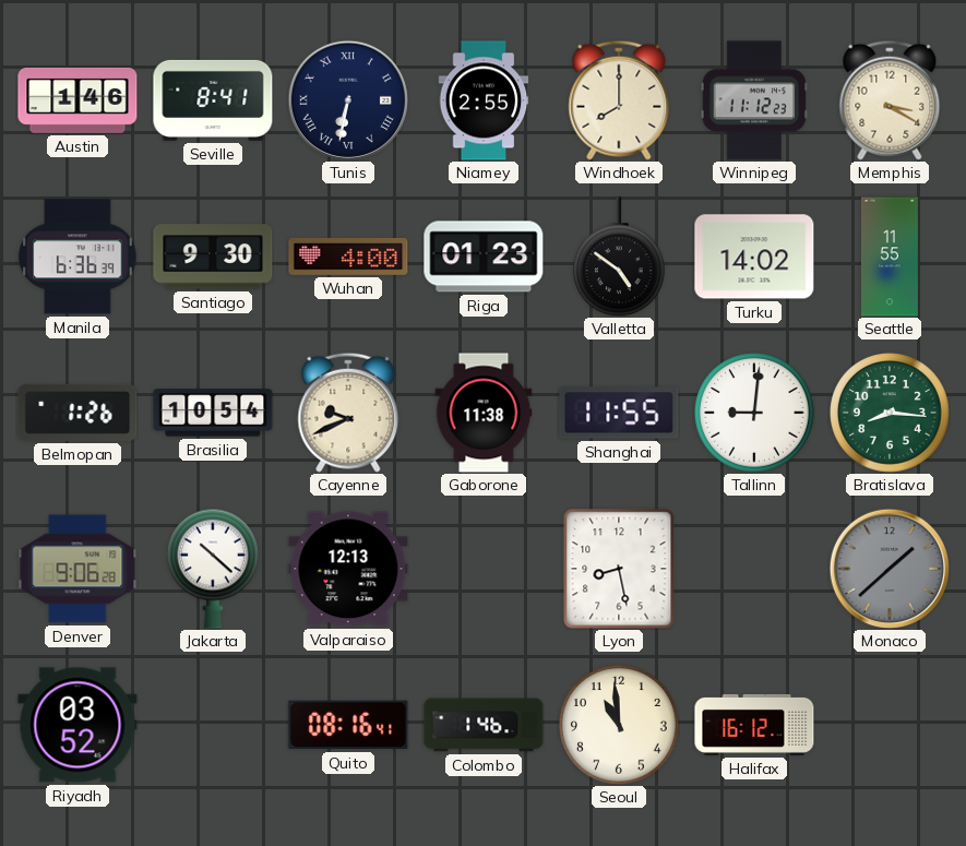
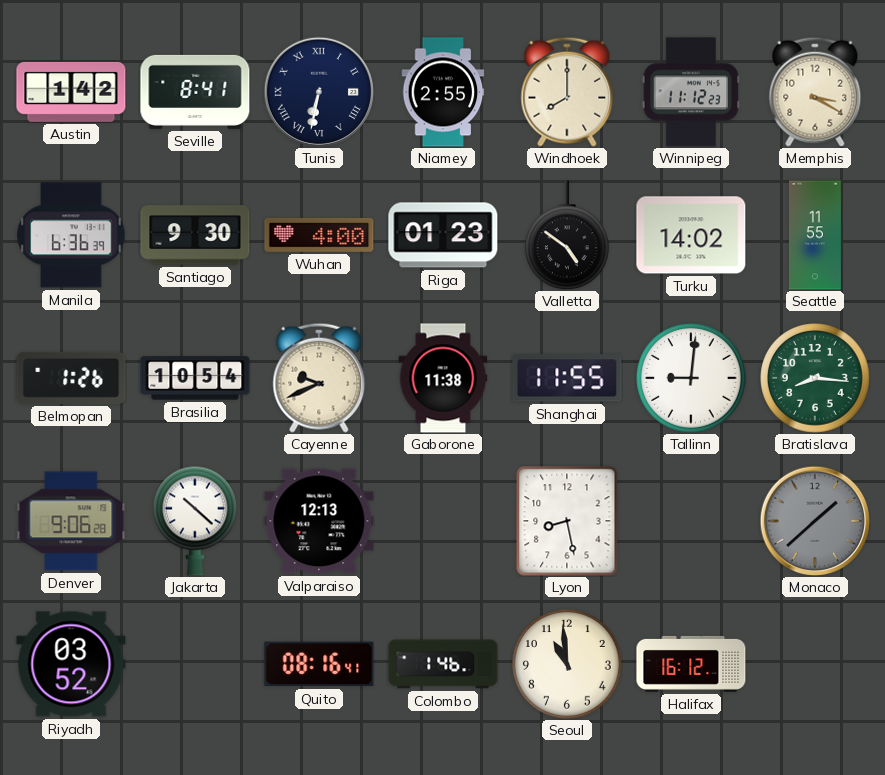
Austin: 1:46 -> 1:42
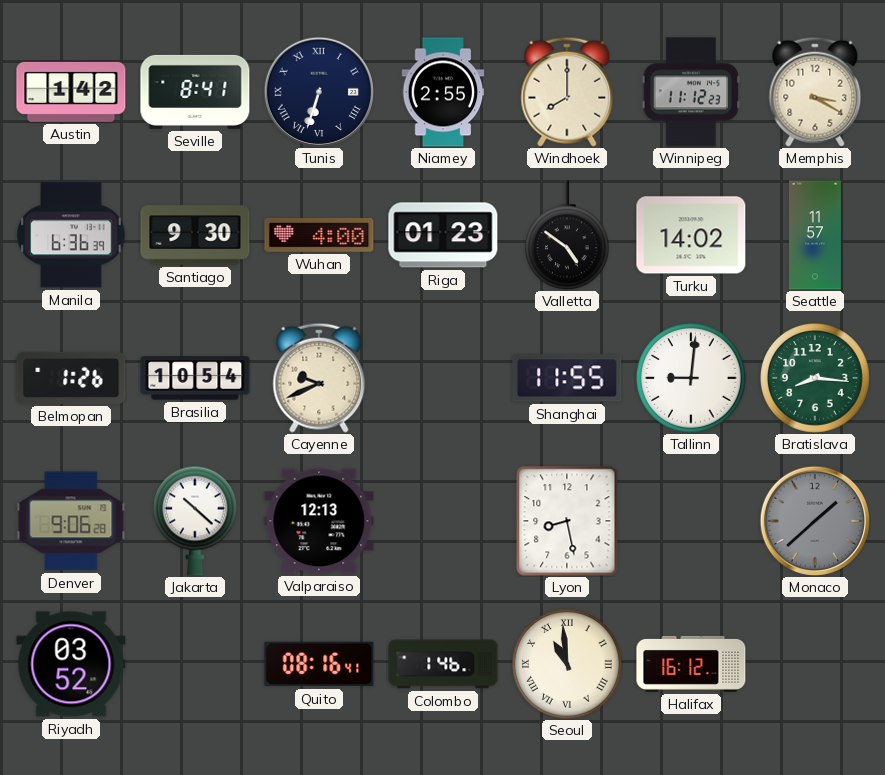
Tunis: 6:32 -> 6:33
Seattle: 11:55 -> 11:57
Gaborone: 11:38 -> none
Seoul numerals: Arabic -> Roman
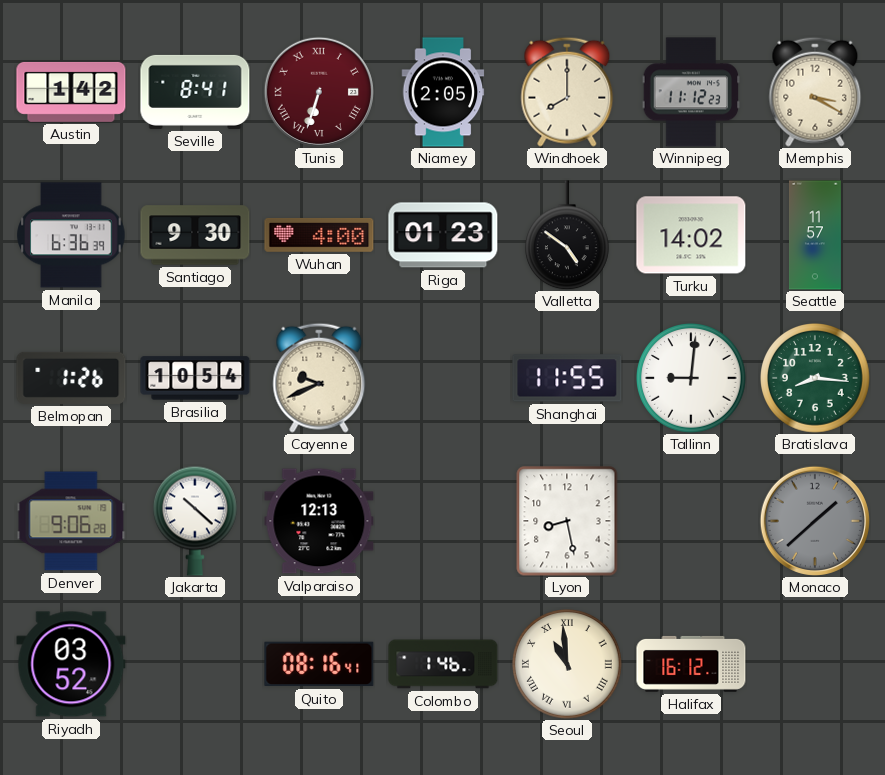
Tunis dial: navy -> burgundy
Niamey: 2:55 -> 2:05
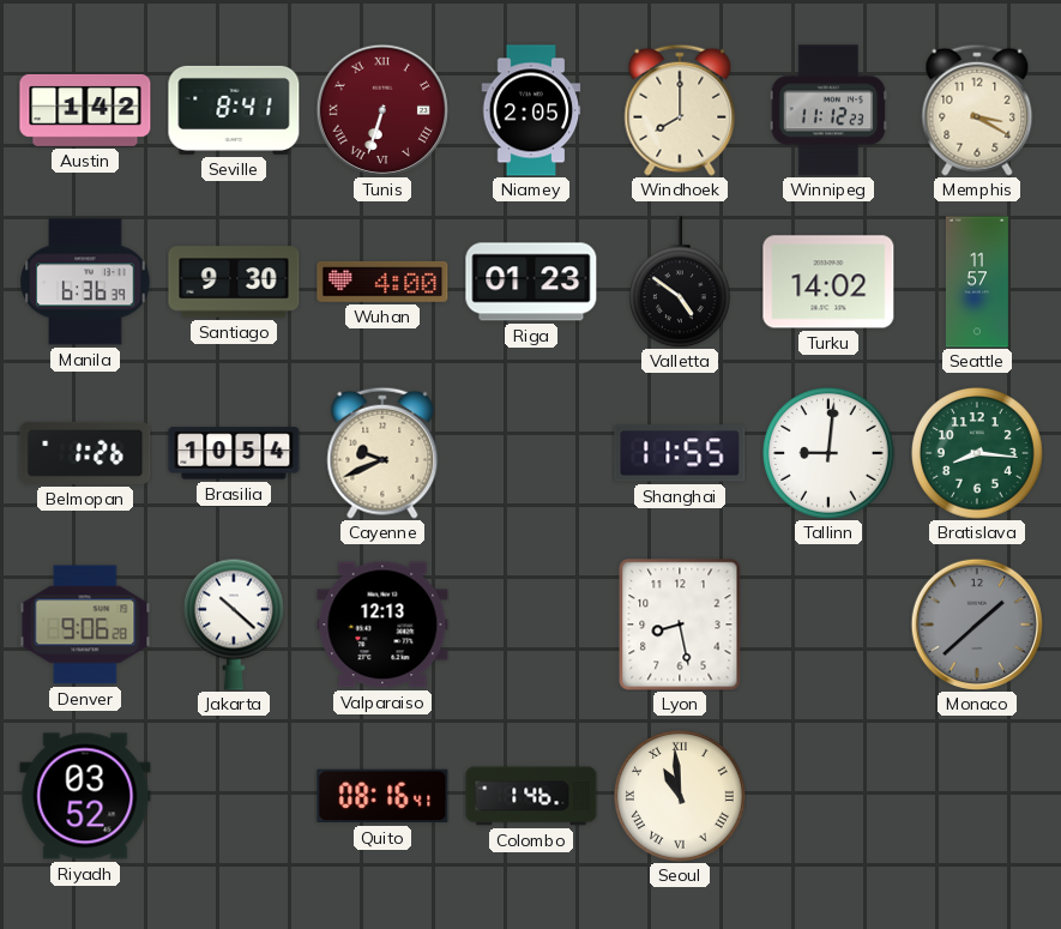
Halifax: 16:12 -> none
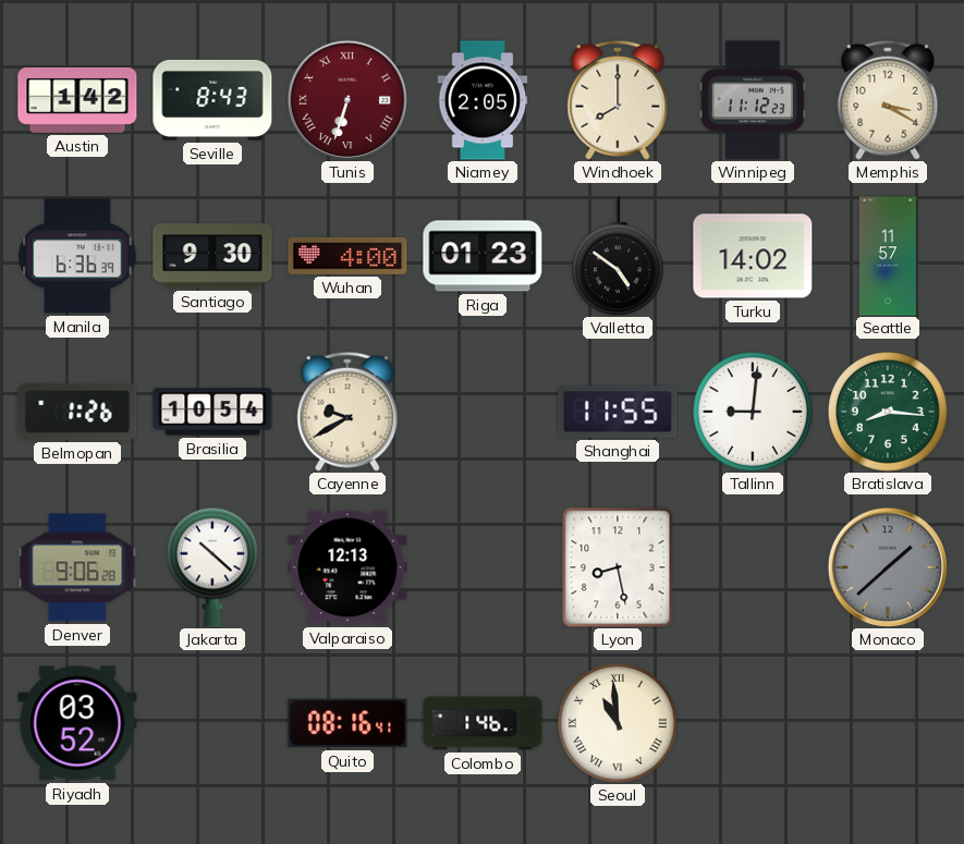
Seville: 8:41 -> 8:43
Cayenne: 9:41 -> 9:40
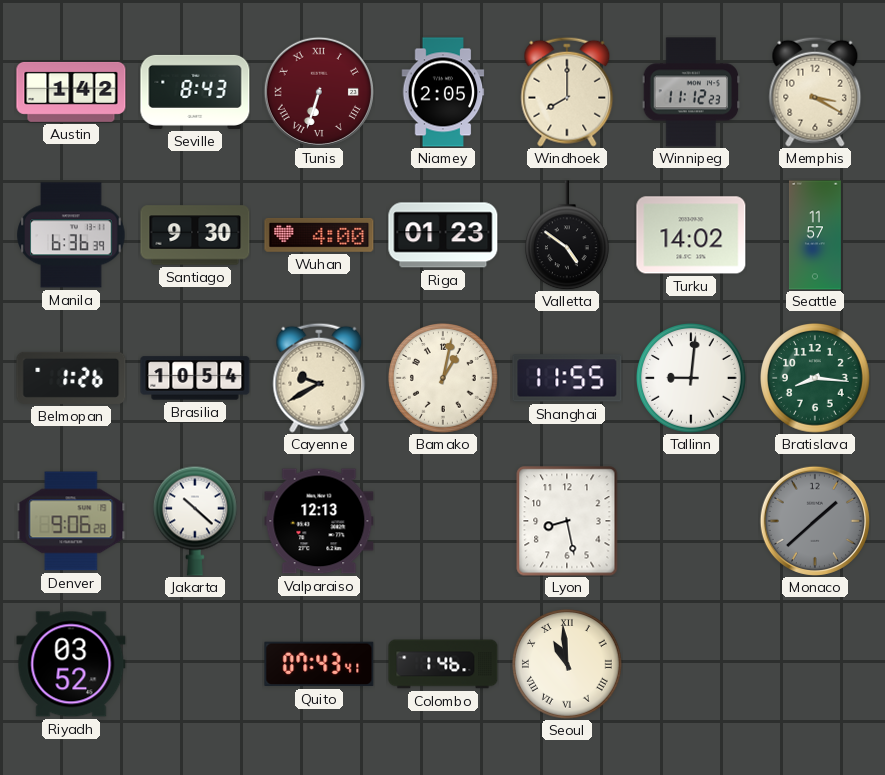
Bamako: none -> 1:02
Quito: 08:16 -> 07:43
